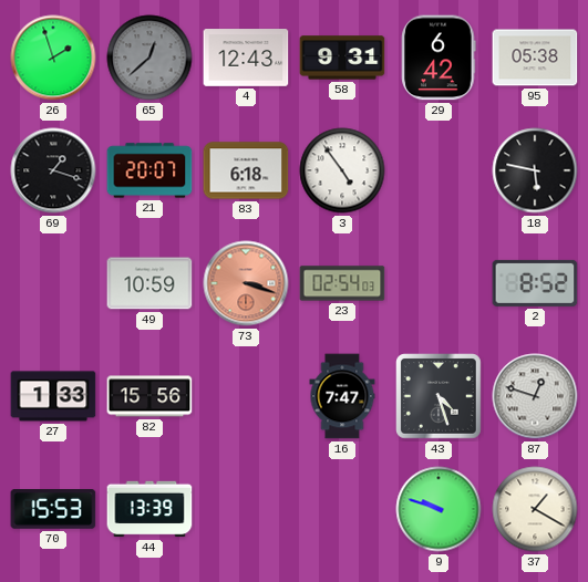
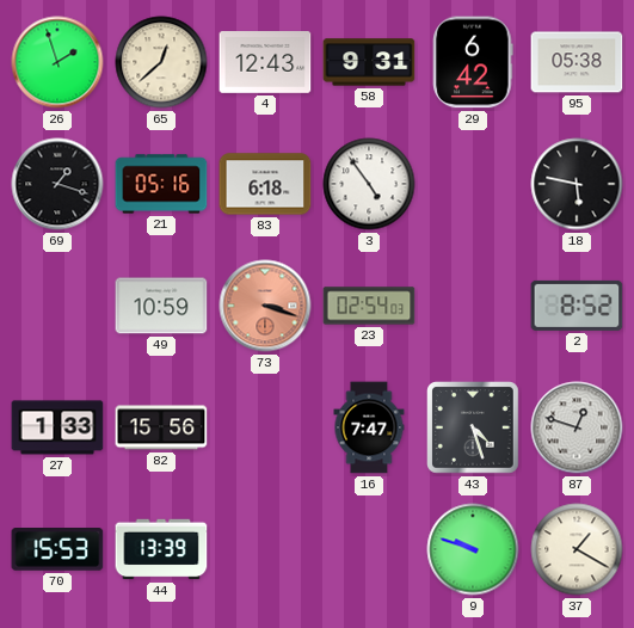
65 dial: grey -> cream
21: 20:07 -> 05:16
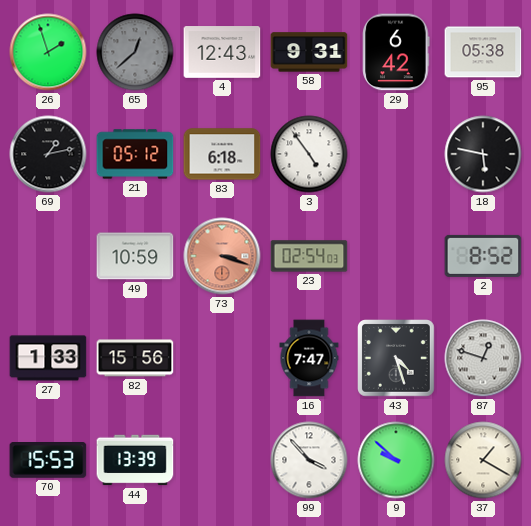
65 dial: cream -> grey
69: 1:18 -> 1:13
21: 05:16 -> 05:12
99: none -> 3:53
9: 9:48 -> 9:52
